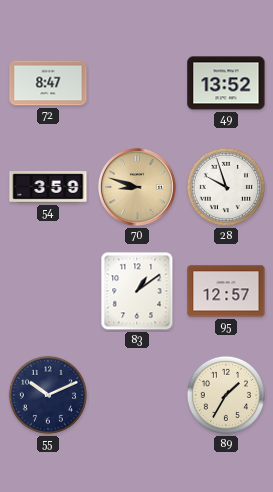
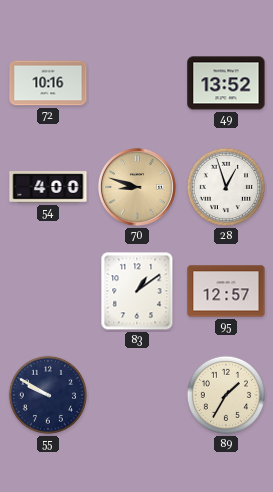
72: 8:47 -> 10:16
54: 3:59 -> 4:00
28: 9:57 -> 12:57
55: 10:11 -> 9:50
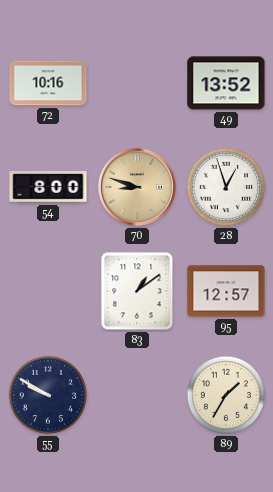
54: 4:00 -> 8:00
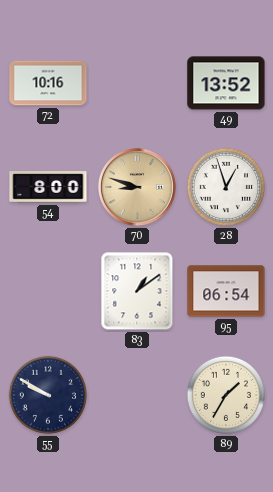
95: 12:57 -> 06:54
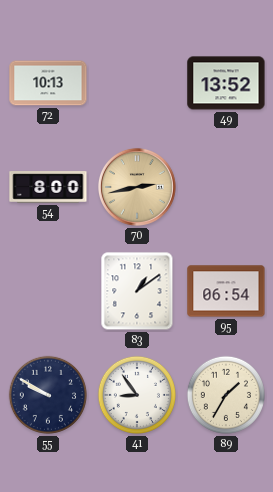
72: 10:16 -> 10:13
70: 8:48 -> 2:43
28: 12:57 -> none
41: none -> 8:54
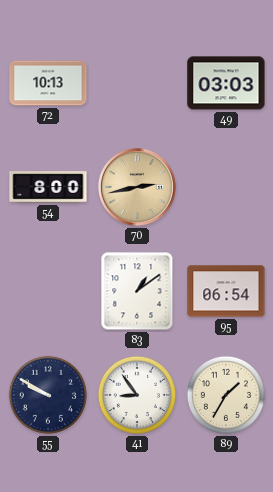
49: 13:52 -> 03:03
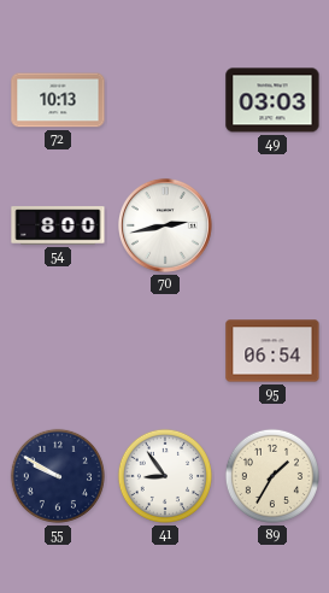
70 dial: champagne -> white
83: 1:09 -> none
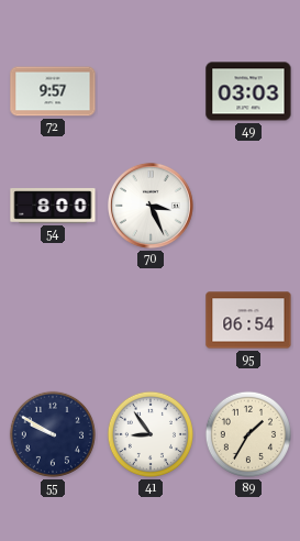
72: 10:13 -> 9:57
70: 2:43 -> 3:26
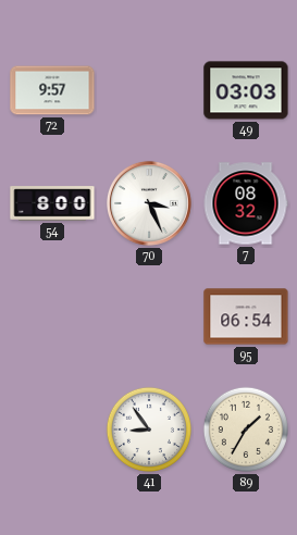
7: none -> 08:32
55: 9:50 -> none
